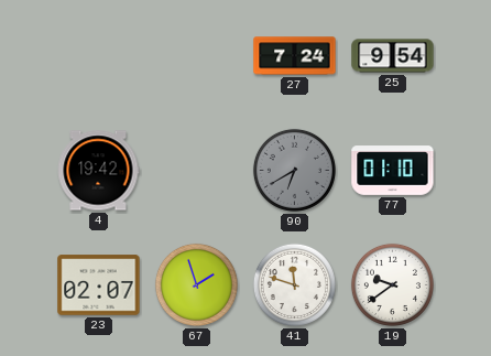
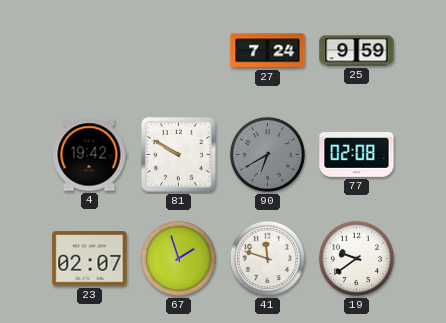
25: 9:54 -> 9:59
81: none -> 9:50
77: 01:10 -> 02:08
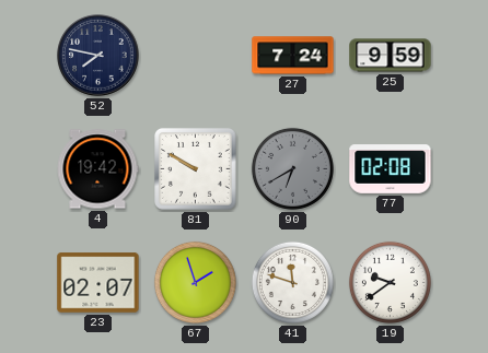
52: none -> 7:47
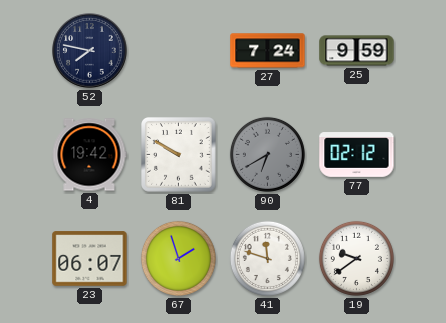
77: 02:08 -> 02:12
23: 02:07 -> 06:07
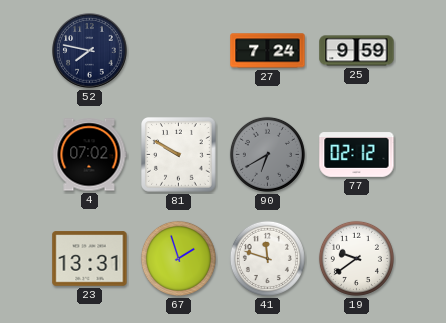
4: 19:42 -> 07:02
23: 06:07 -> 13:31
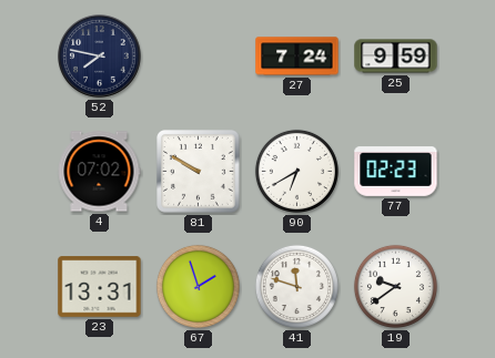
90 dial: grey -> white
77: 02:12 -> 02:23
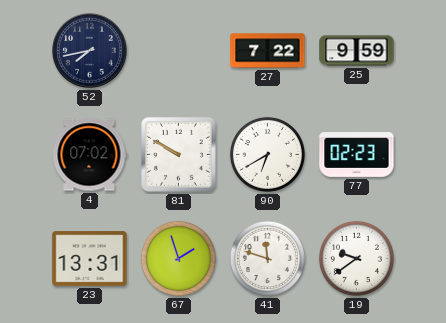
52: 7:47 -> 7:43
27: 7:24 -> 7:22
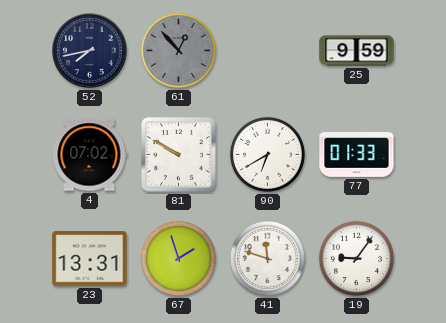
61: none -> 12:53
27: 7:22 -> none
77: 02:23 -> 01:33
19: 9:39 -> 9:06
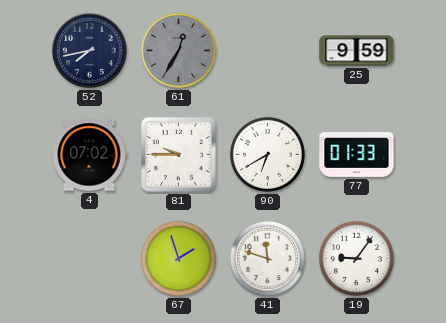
61: 12:53 -> 12:35
81: 9:50 -> 9:45
23: 13:31 -> none
